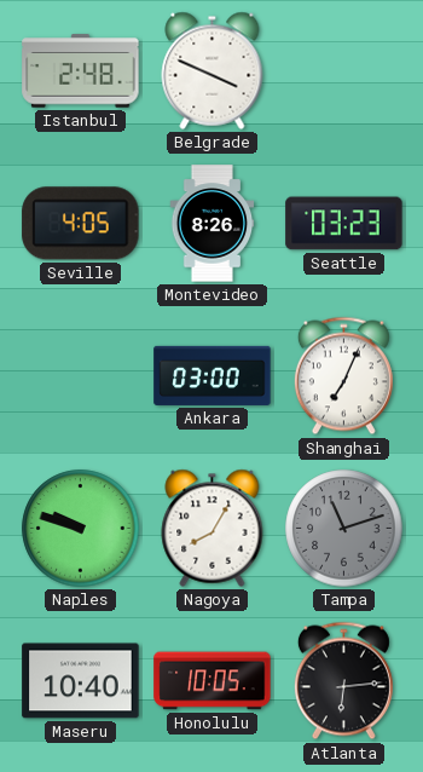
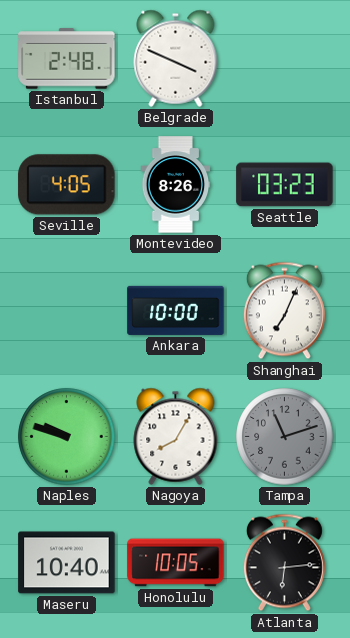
Ankara: 03:00 -> 10:00
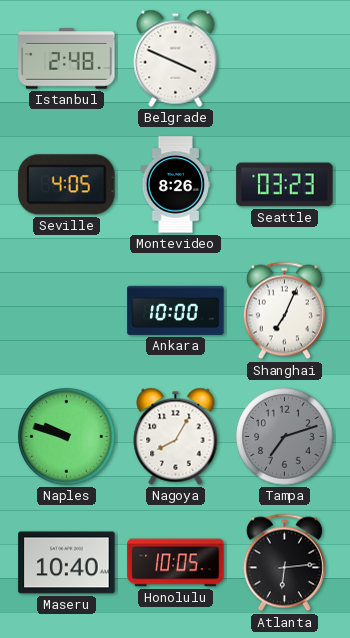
Tampa: 11:12 -> 7:12
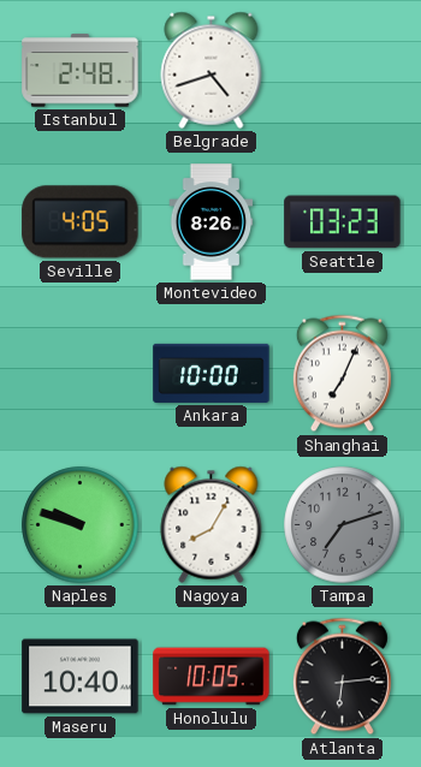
Belgrade: 3:49 -> 4:42
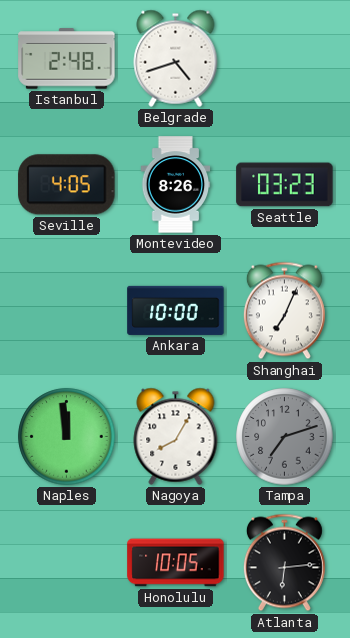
Naples: 9:48 -> 11:59
Maseru: 10:40 -> none
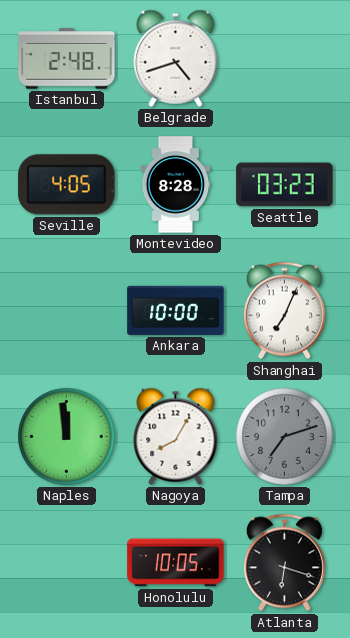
Montevideo: 8:26 -> 8:28
Atlanta: 6:14 -> 6:18
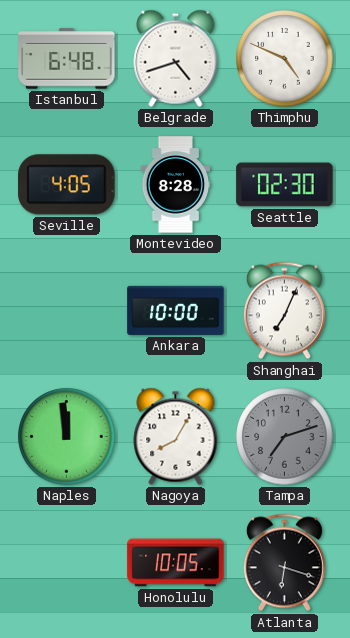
Istanbul: 2:48 -> 6:48
Thimphu: none -> 4:49
Seattle: 03:23 -> 02:30
